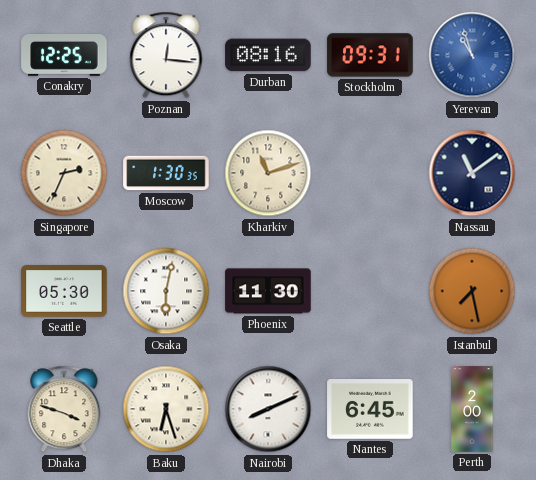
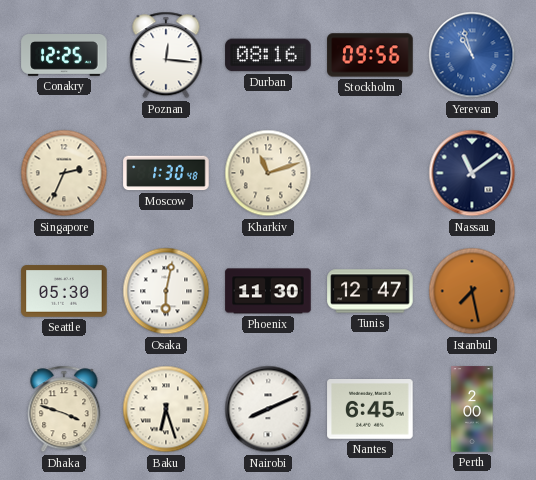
Stockholm: 09:31 -> 09:56
Moscow: 1:30:35 -> 1:30:48
Tunis: none -> 12:47
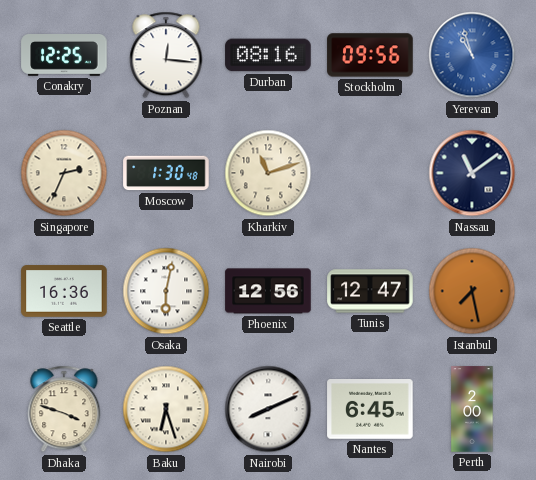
Seattle: 05:30 -> 16:36
Phoenix: 11:30 -> 12:56
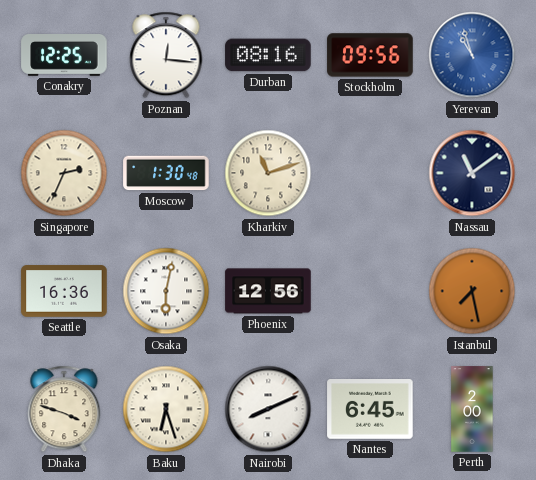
Tunis: 12:47 -> none
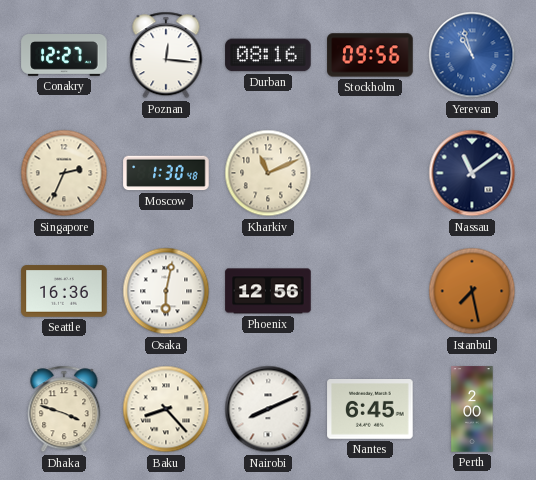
Conakry: 12:25 -> 12:27
Kharkiv: 11:12 -> 11:11
Baku: 6:27 -> 8:23
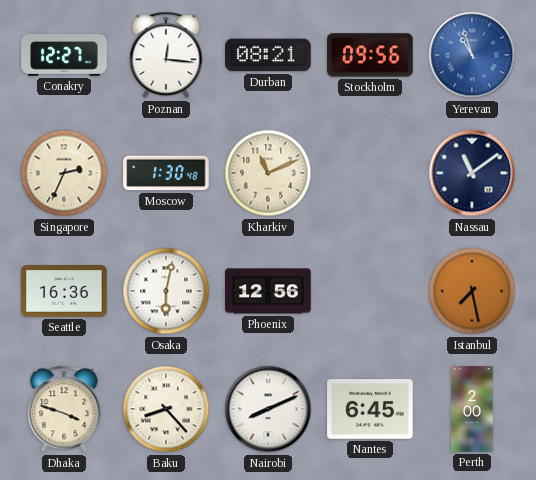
Durban: 08:16 -> 08:21
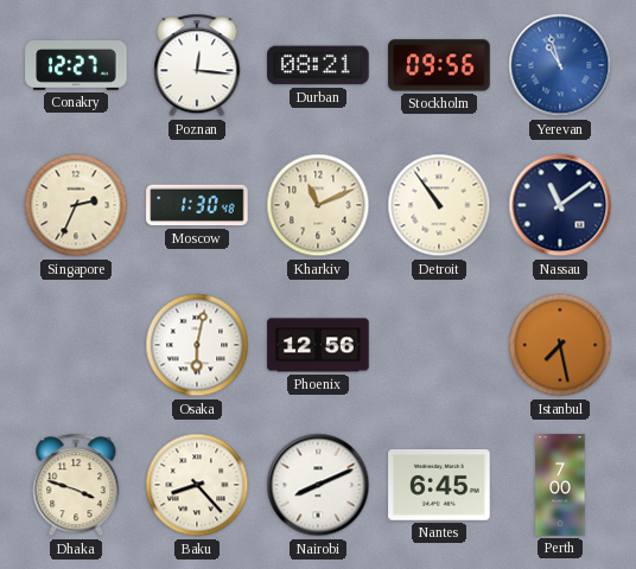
Detroit: none -> 10:54
Seattle: 16:36 -> none
Perth: 2:00 -> 7:00
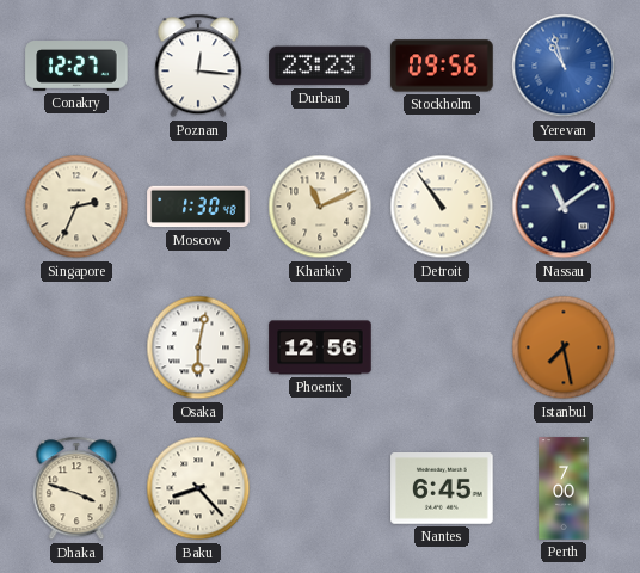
Durban: 08:21 -> 23:23
Nairobi: 8:11 -> none
